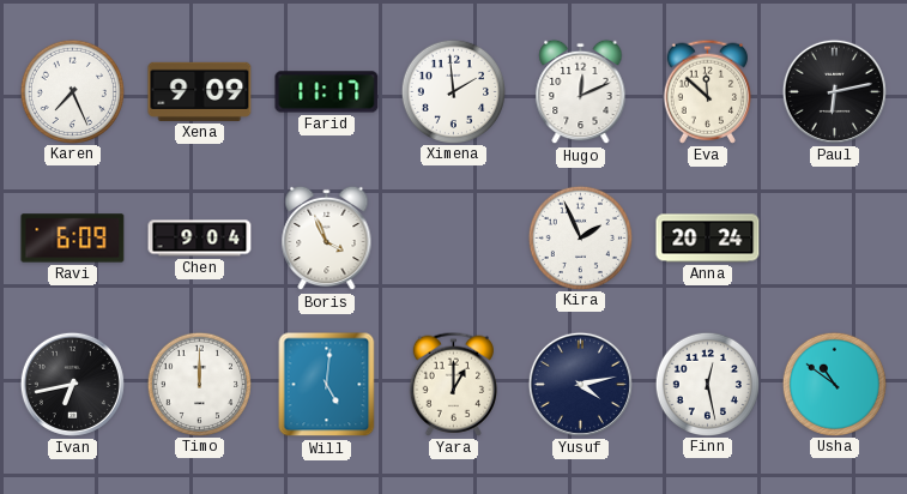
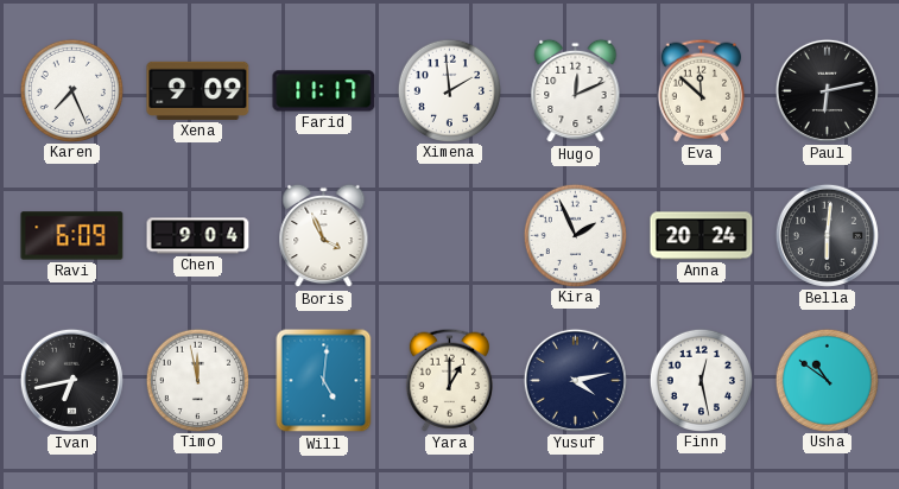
Bella: none -> 6:01
Timo: 12:00 -> 11:58
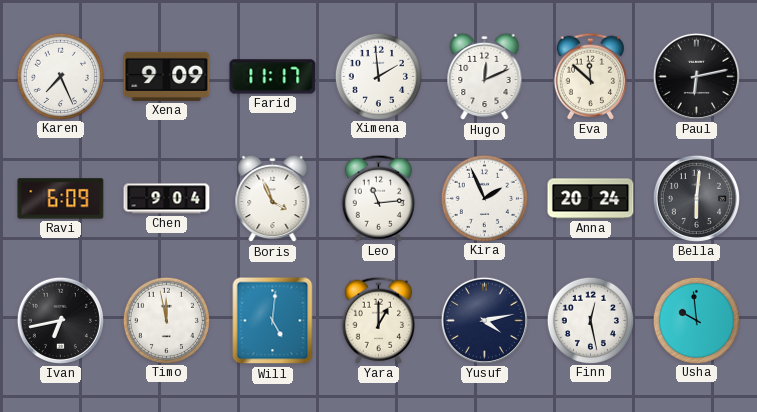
Leo: none -> 11:14
Usha: 10:51 -> 9:59
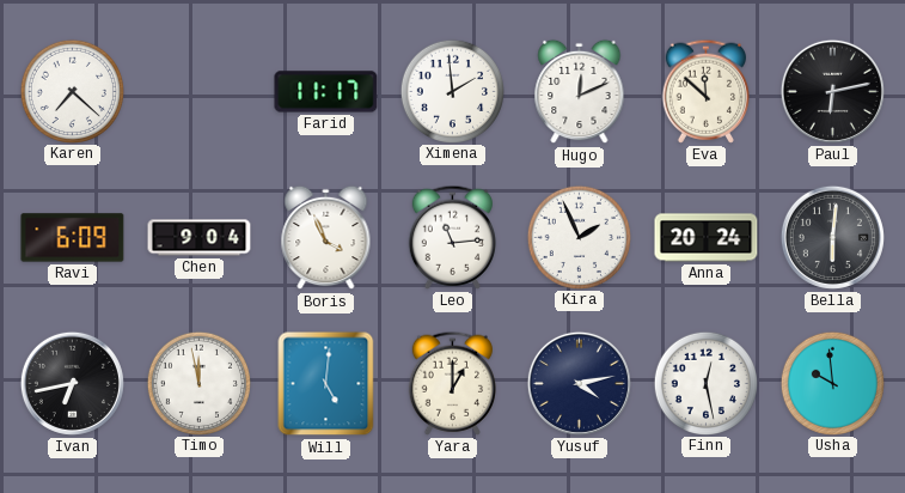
Karen: 7:26 -> 7:22
Xena: 9:09 -> none
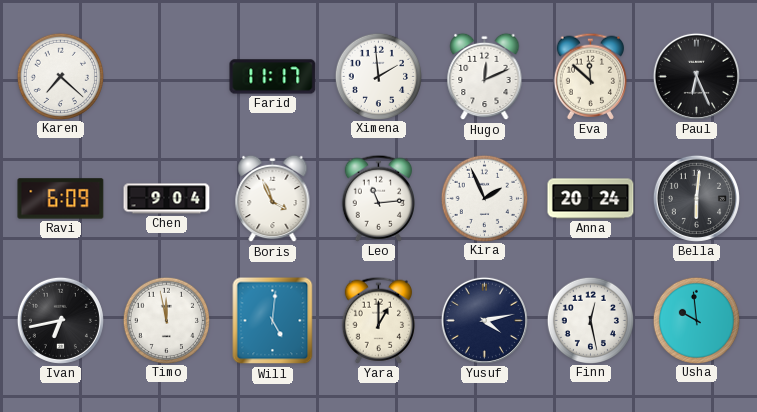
Paul: 6:13 -> 6:26
